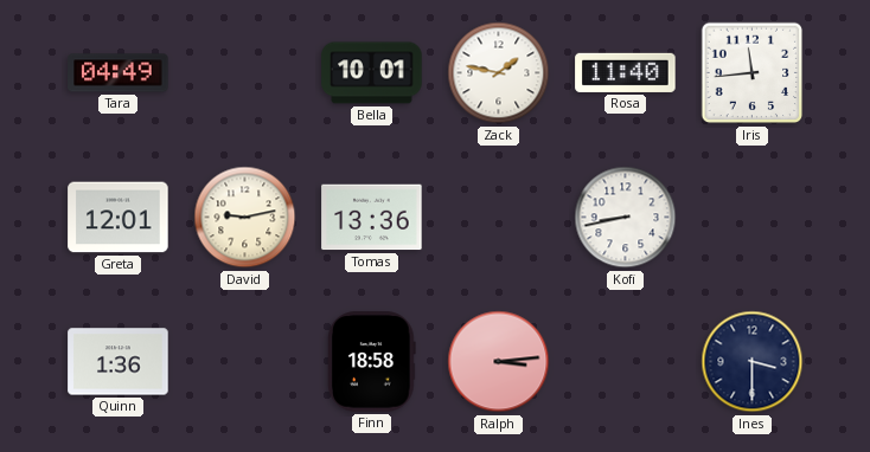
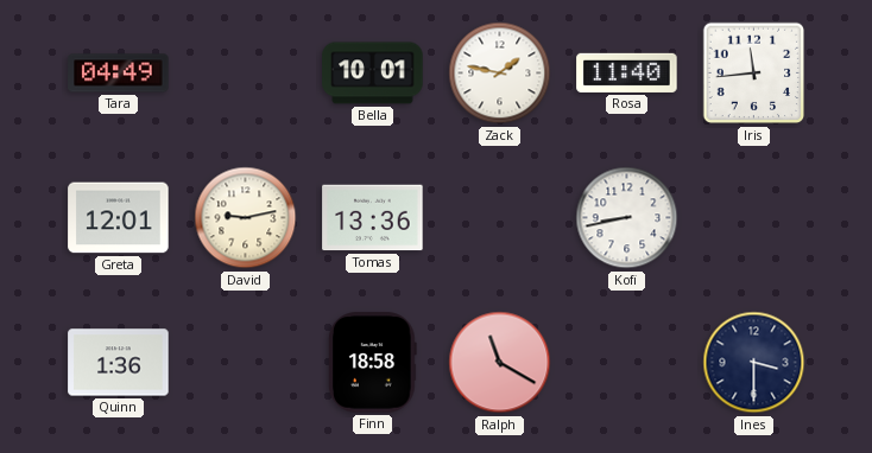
Ralph: 3:14 -> 11:20
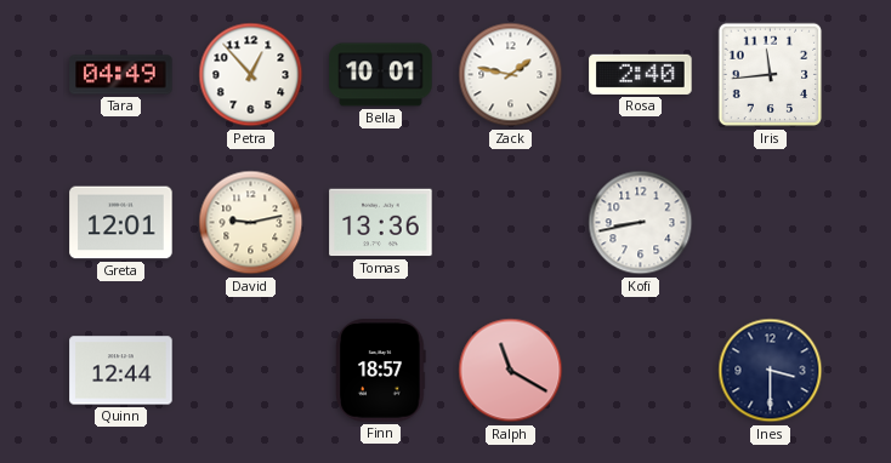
Petra: none -> 12:53
Rosa: 11:40 -> 2:40
Quinn: 1:36 -> 12:44
Finn: 18:58 -> 18:57
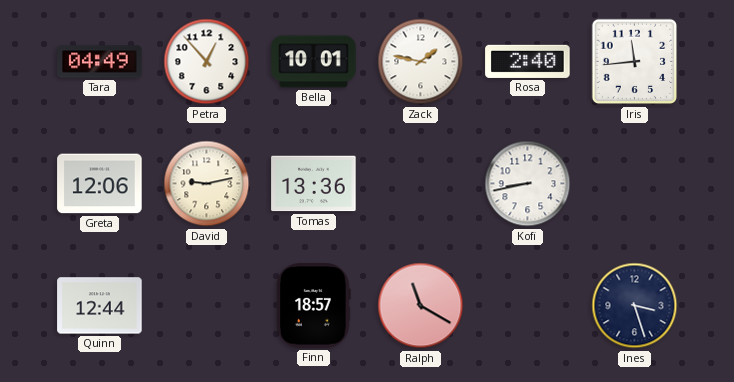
Greta: 12:01 -> 12:06
Ines: 3:30 -> 3:27
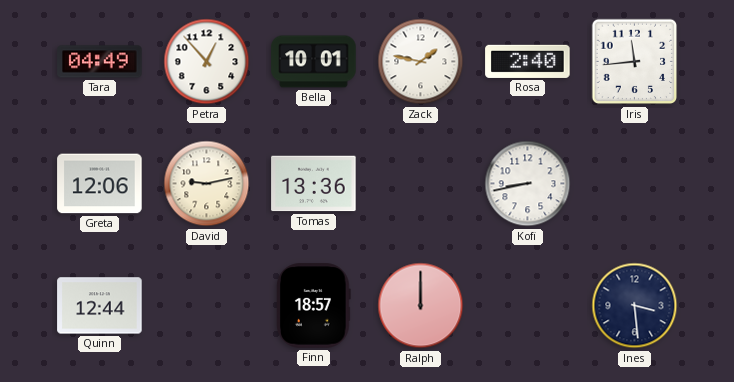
Ralph: 11:20 -> 12:00
Ines: 3:27 -> 3:29
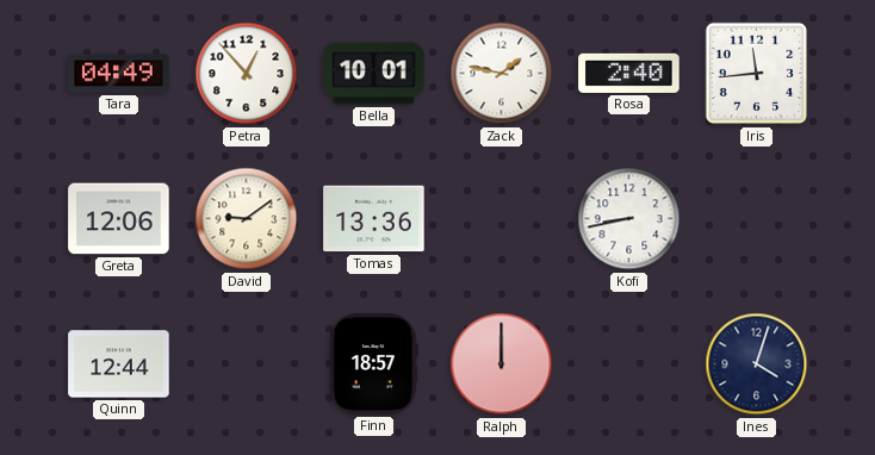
David: 9:13 -> 9:09
Ines: 3:29 -> 4:03
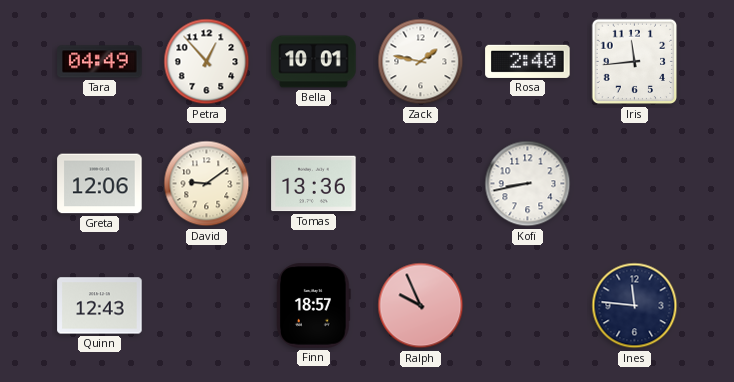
Quinn: 12:44 -> 12:43
Ralph: 12:00 -> 9:56
Ines: 4:03 -> 11:46
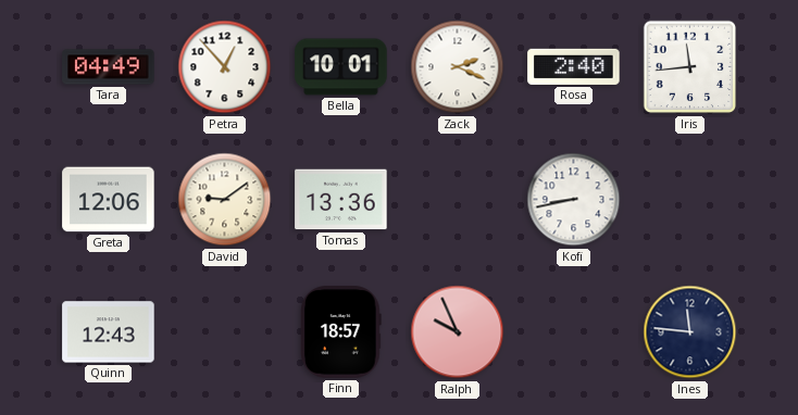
Zack: 1:47 -> 2:19
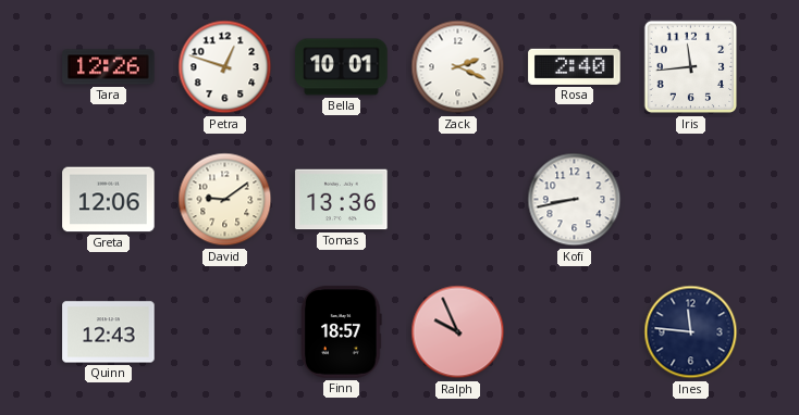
Tara: 04:49 -> 12:26
Petra: 12:53 -> 12:48
